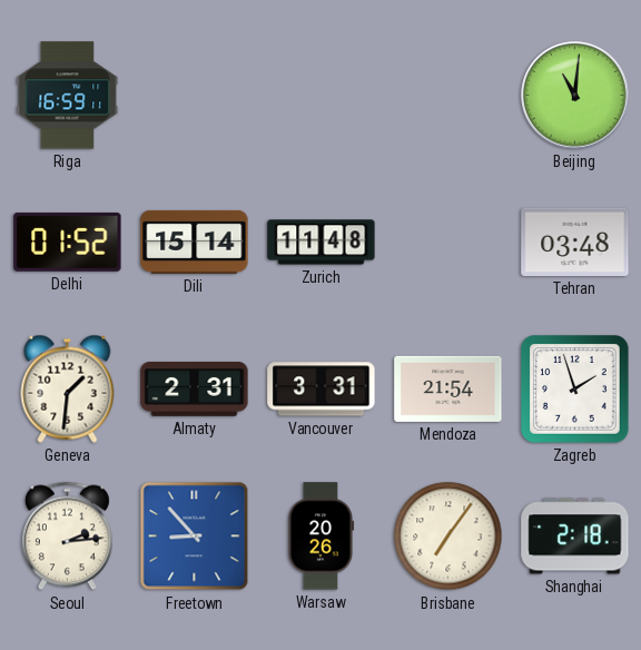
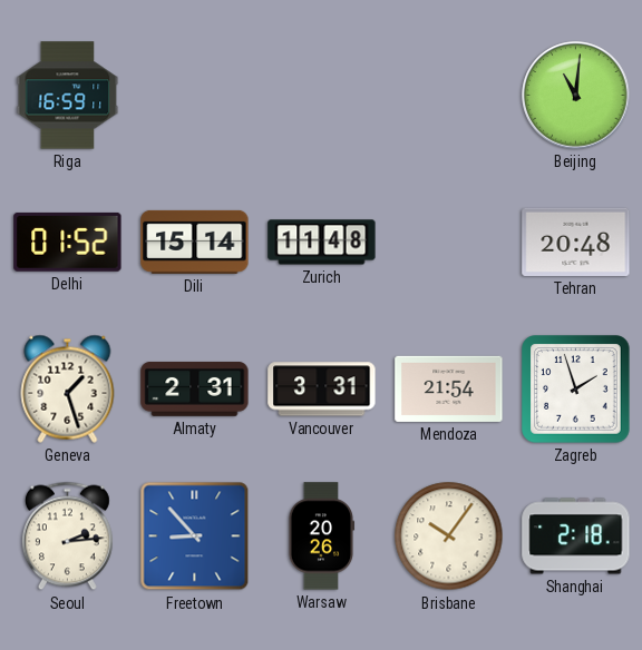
Tehran: 03:48 -> 20:48
Geneva: 1:31 -> 1:27
Brisbane: 7:06 -> 10:06
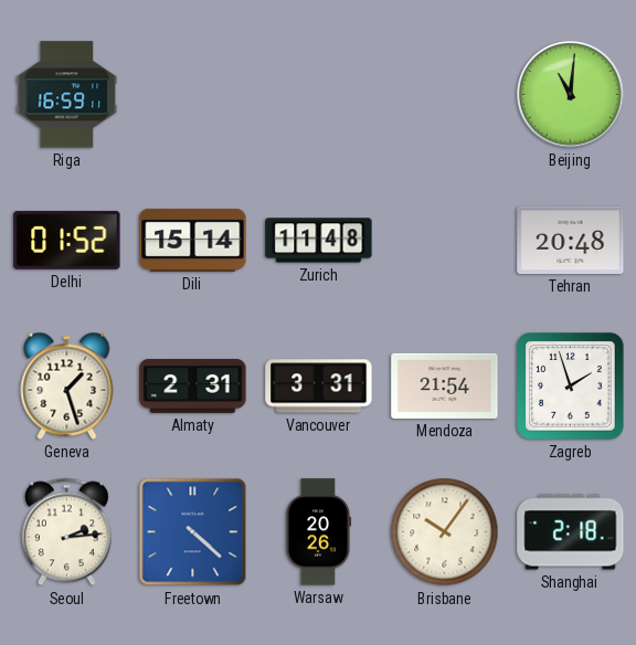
Freetown: 8:53 -> 4:22
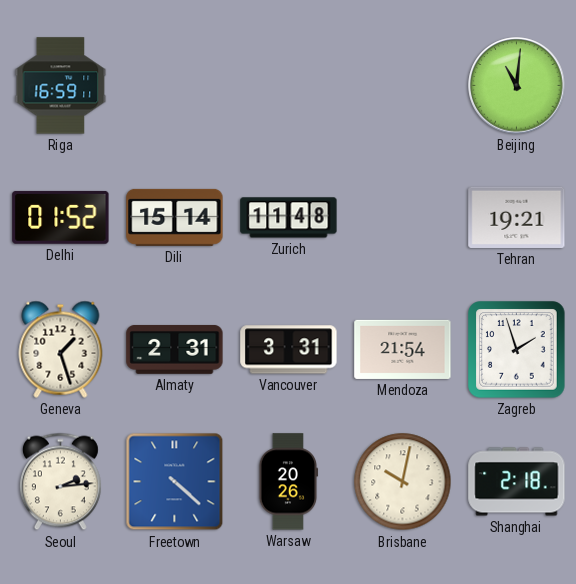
Tehran: 20:48 -> 19:21
Brisbane: 10:06 -> 10:02
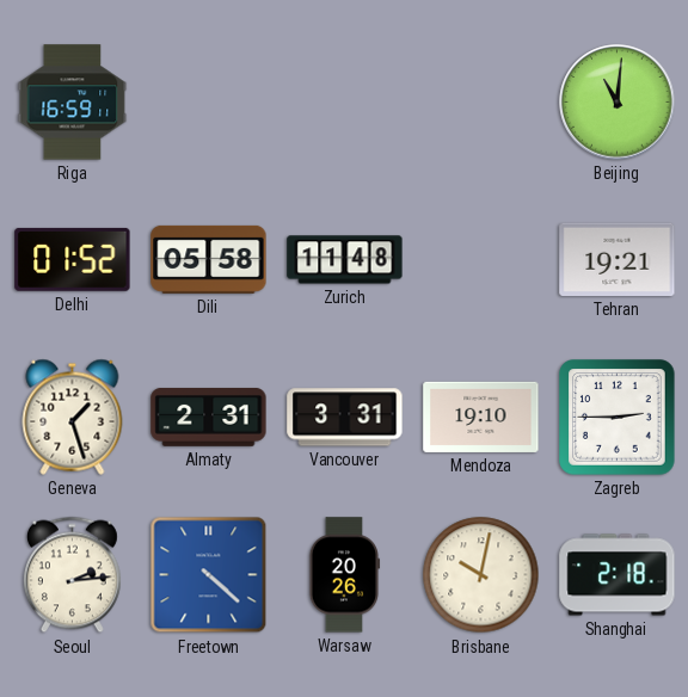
Dili: 15:14 -> 05:58
Mendoza: 21:54 -> 19:10
Zagreb: 1:57 -> 2:45
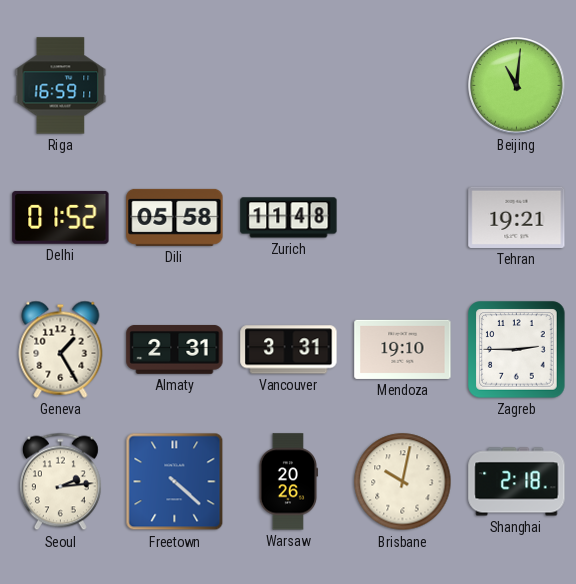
Geneva: 1:27 -> 1:25
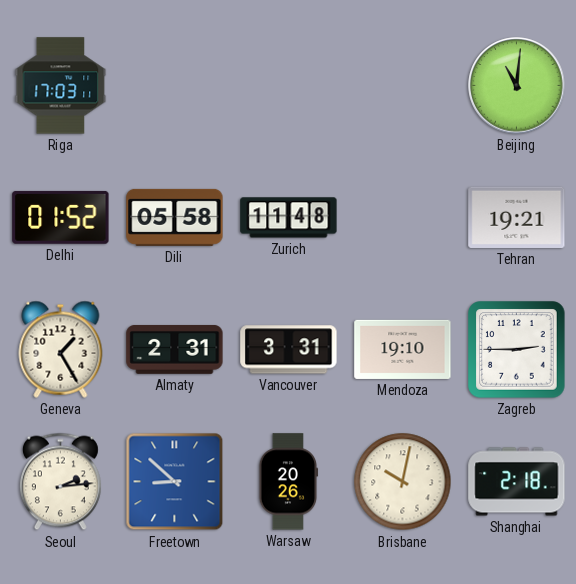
Riga: 16:59 -> 17:03
Freetown: 4:22 -> 8:52
